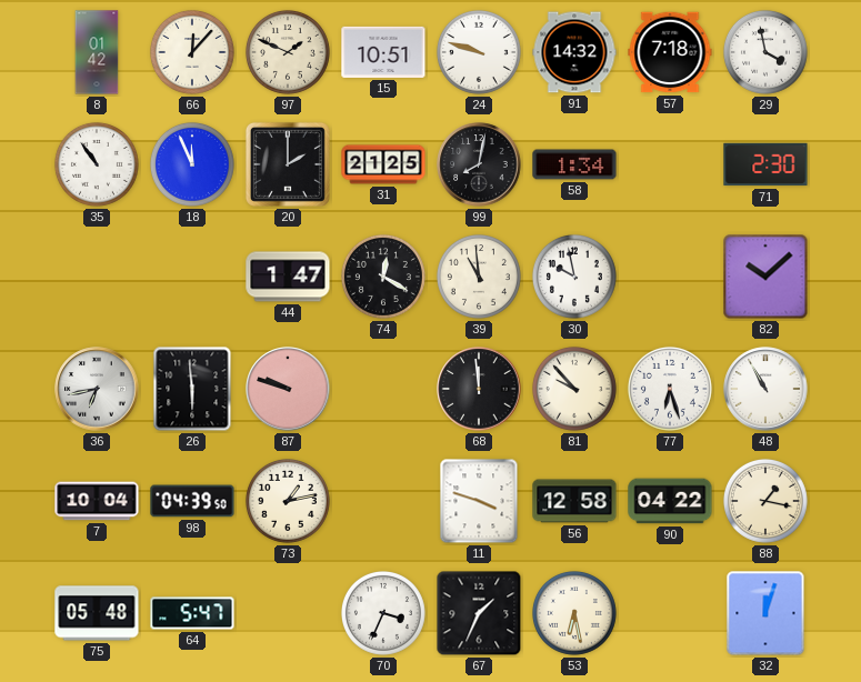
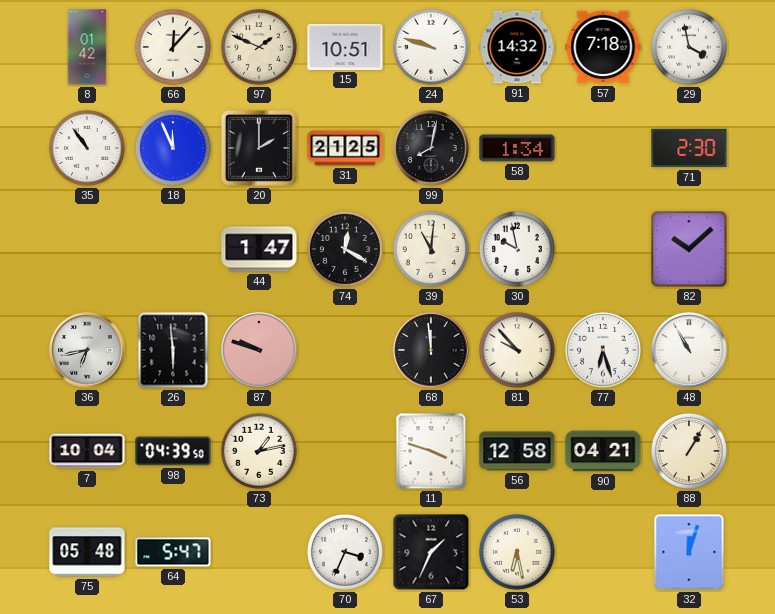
39: 10:59 -> 11:01
90: 04:22 -> 04:21
88: 1:17 -> 1:05
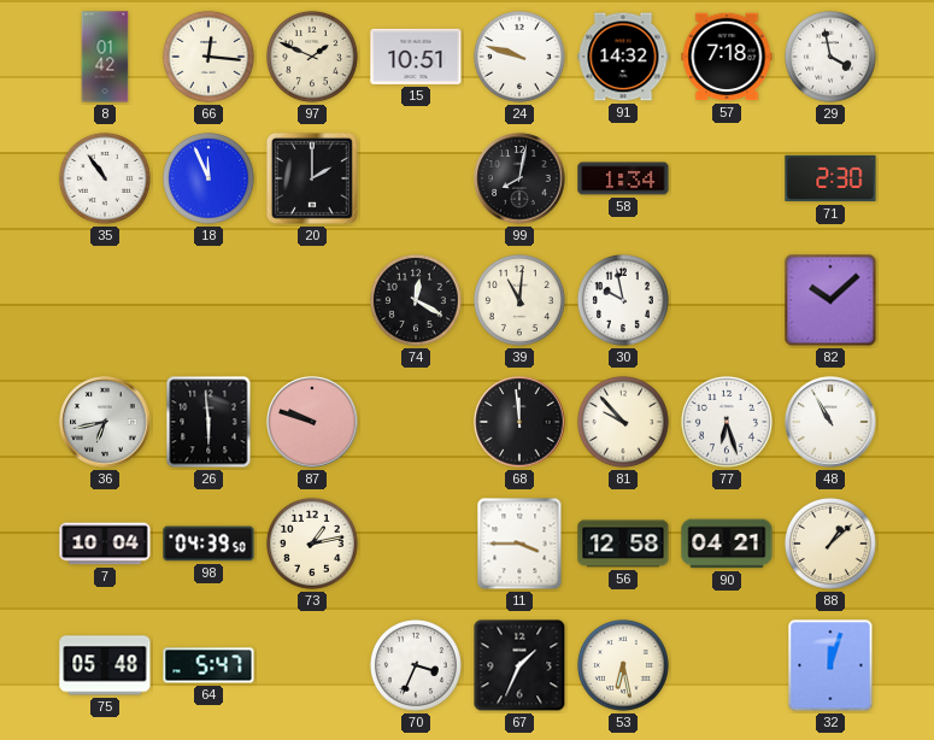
66: 12:07 -> 12:16
31: 21:25 -> none
44: 1:47 -> none
11: 3:48 -> 3:45
88: 1:05 -> 1:08
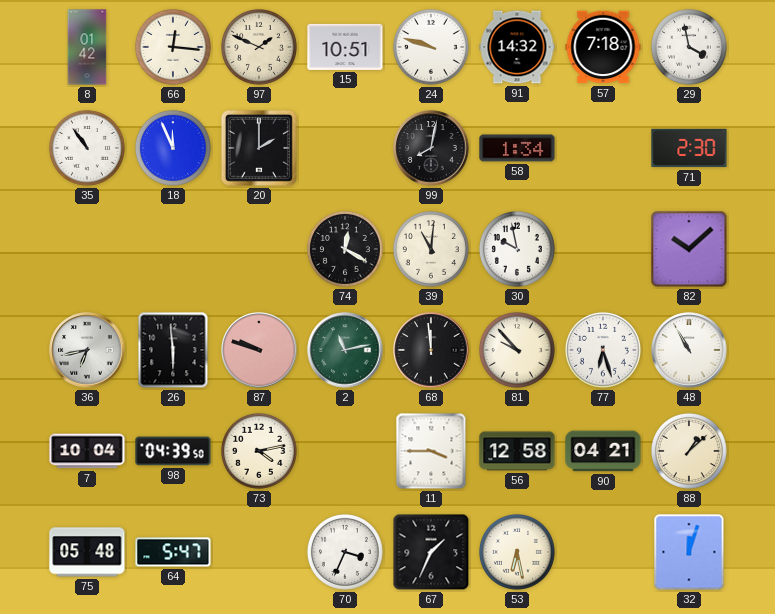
2: none -> 11:13
73: 1:13 -> 4:13
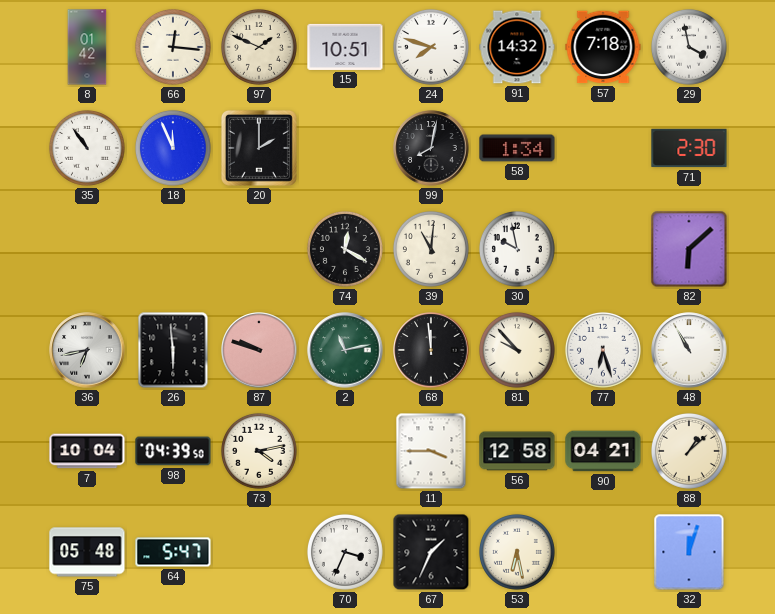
24: 9:48 -> 7:48
82: 10:08 -> 6:08
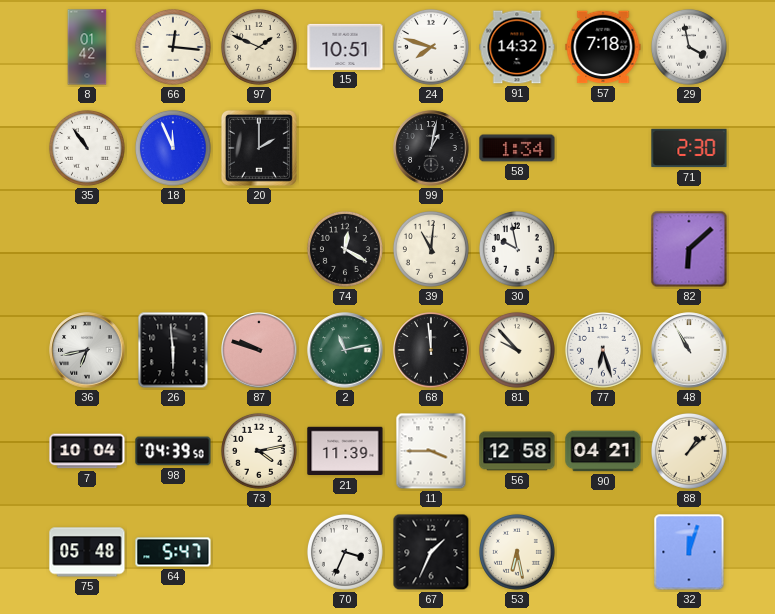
99: 8:02 -> 1:02
21: none -> 11:39
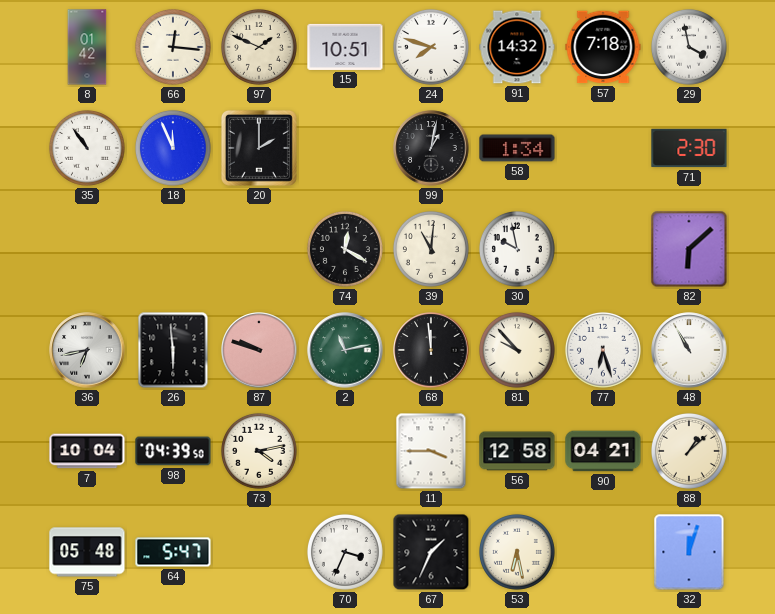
21: 11:39 -> none
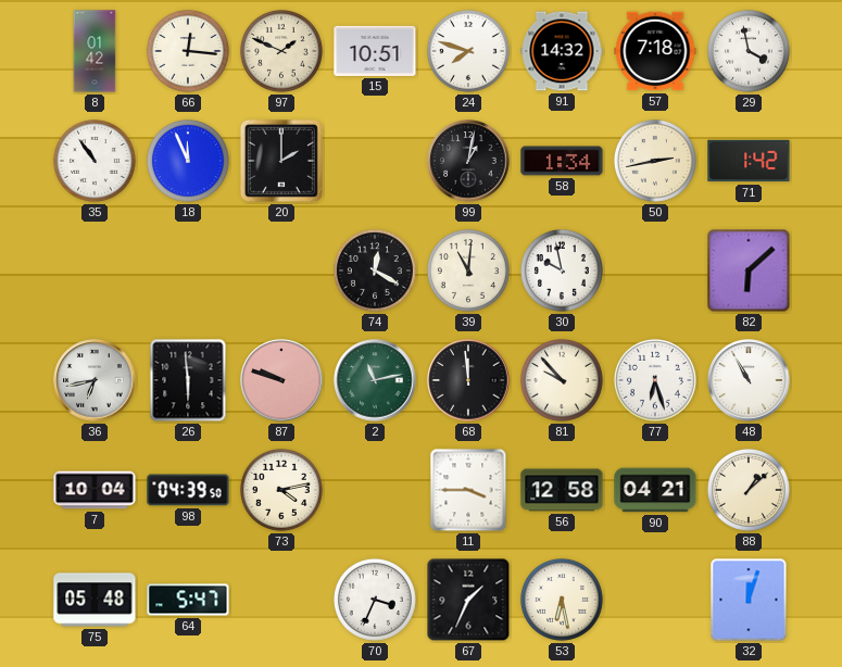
50: none -> 2:43
71: 2:30 -> 1:42
